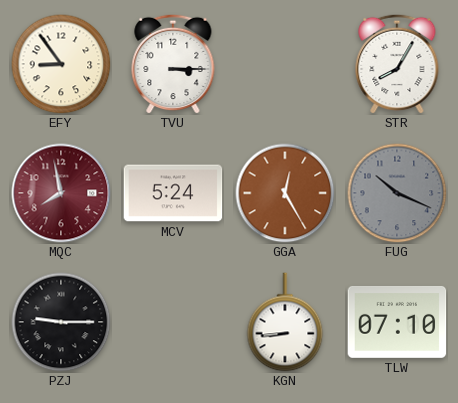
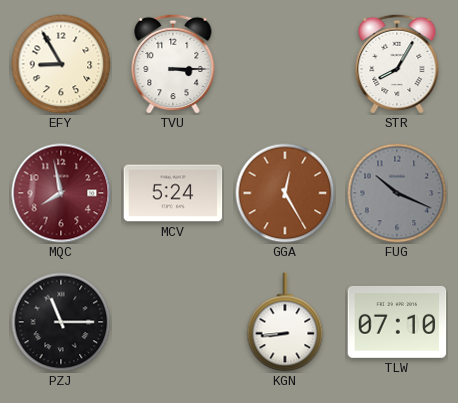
EFY: 8:54 -> 8:55
PZJ: 9:15 -> 11:15
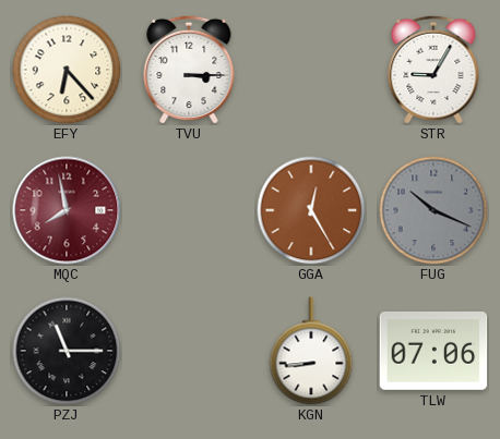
EFY: 8:55 -> 6:23
STR: 8:05 -> 9:05
MCV: 5:24 -> none
TLW: 07:10 -> 07:06
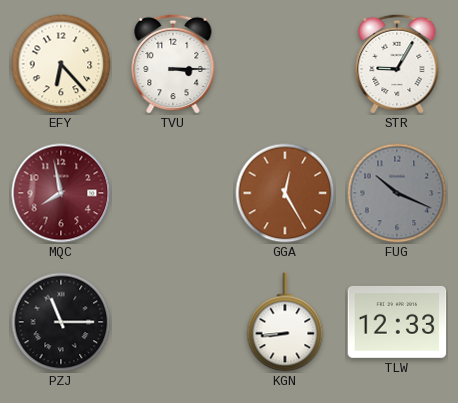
TLW: 07:06 -> 12:33
